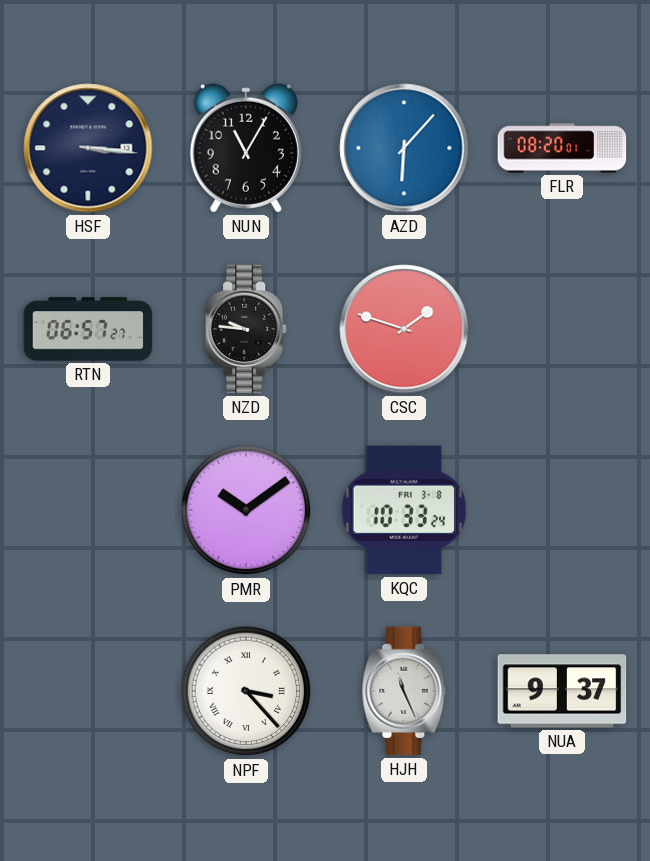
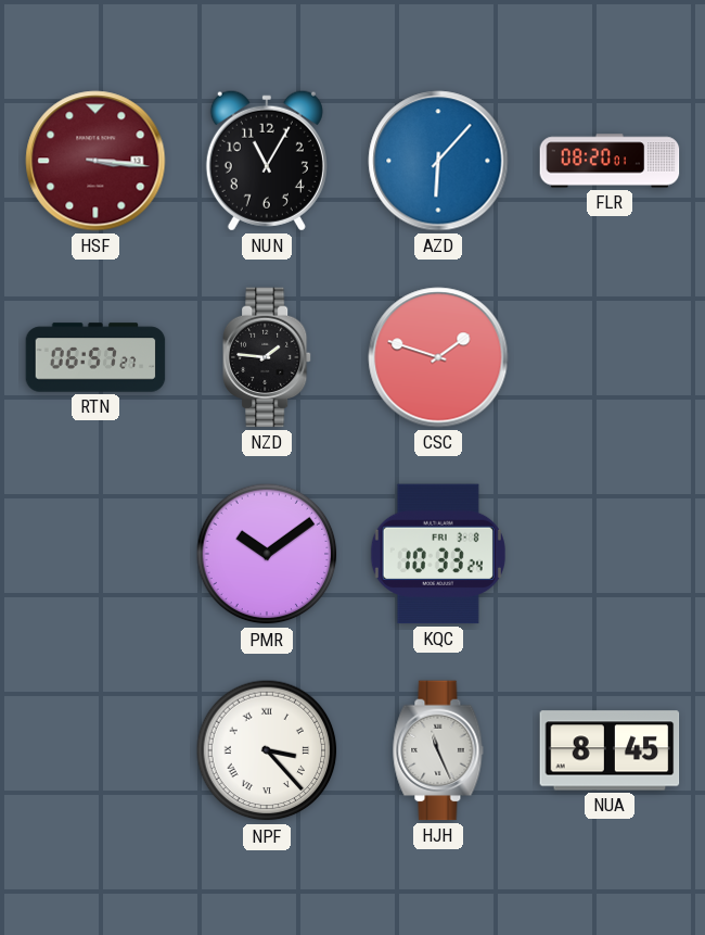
HSF dial: navy -> burgundy
NZD: 9:46 -> 1:46
NUA: 9:37 -> 8:45
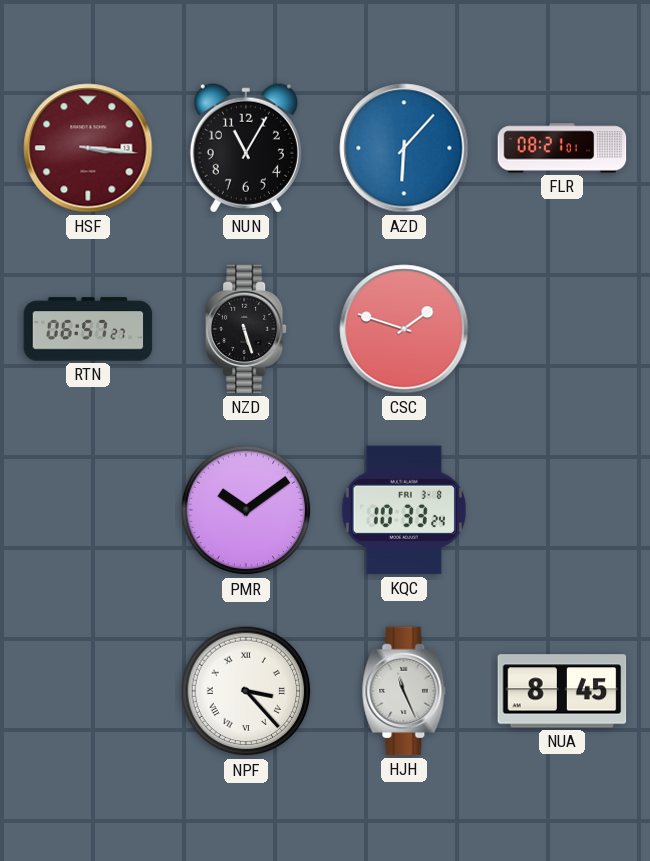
FLR: 08:20 -> 08:21
NZD: 1:46 -> 5:27
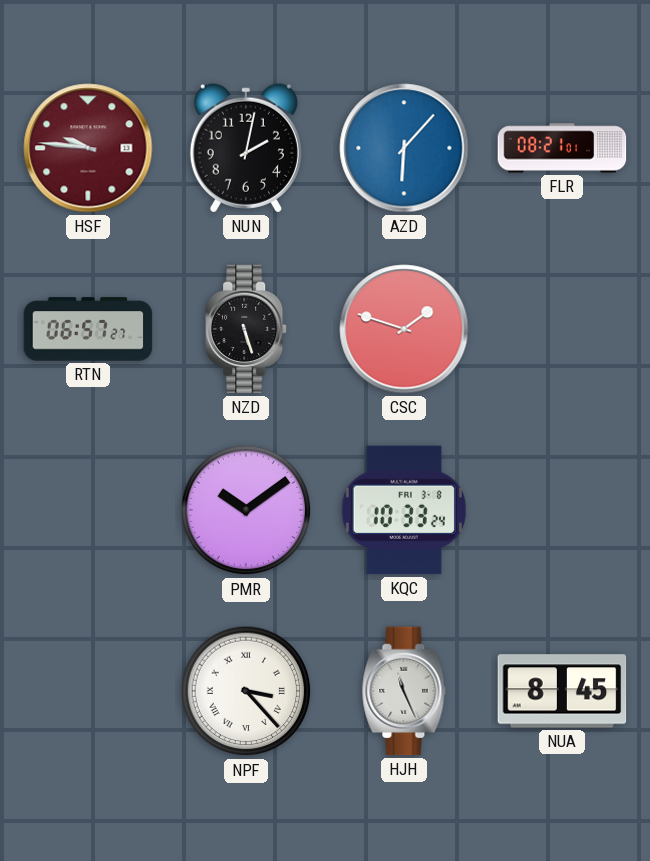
HSF: 3:16 -> 9:46
NUN: 11:05 -> 2:02
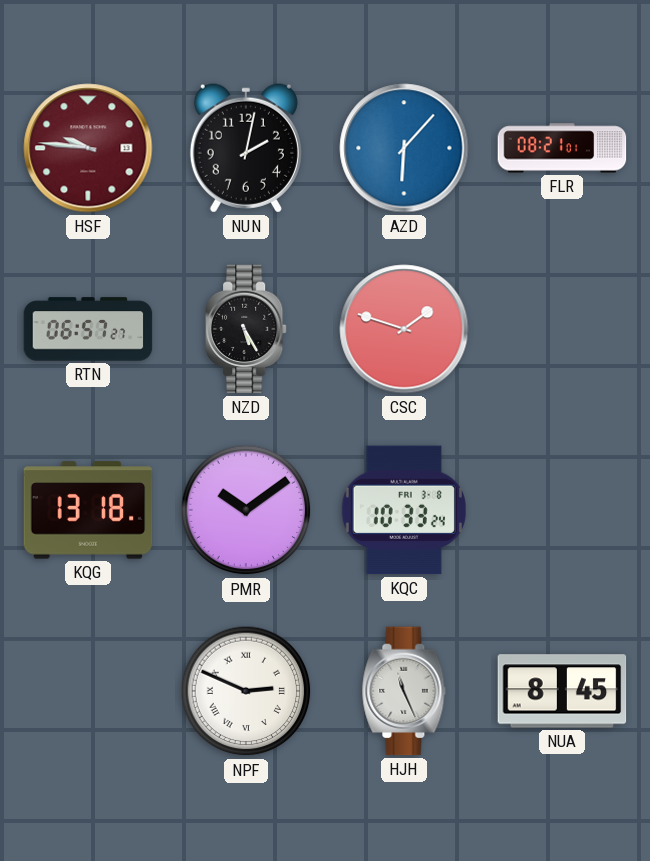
NZD: 5:27 -> 5:25
KQG: none -> 13:18
NPF: 3:23 -> 2:49
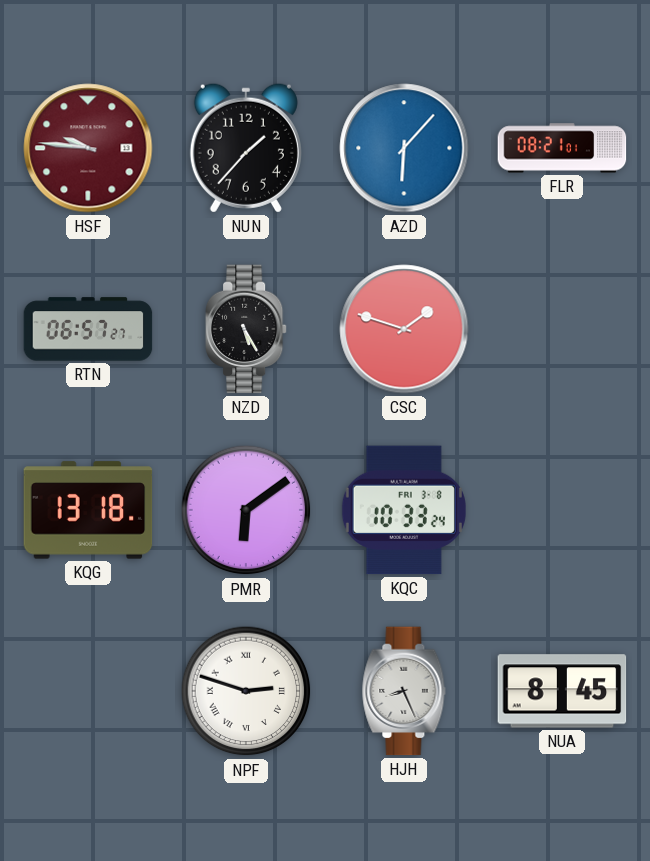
NUN: 2:02 -> 1:37
PMR: 10:09 -> 6:09
NPF: 2:49 -> 2:48
HJH: 11:26 -> 8:26
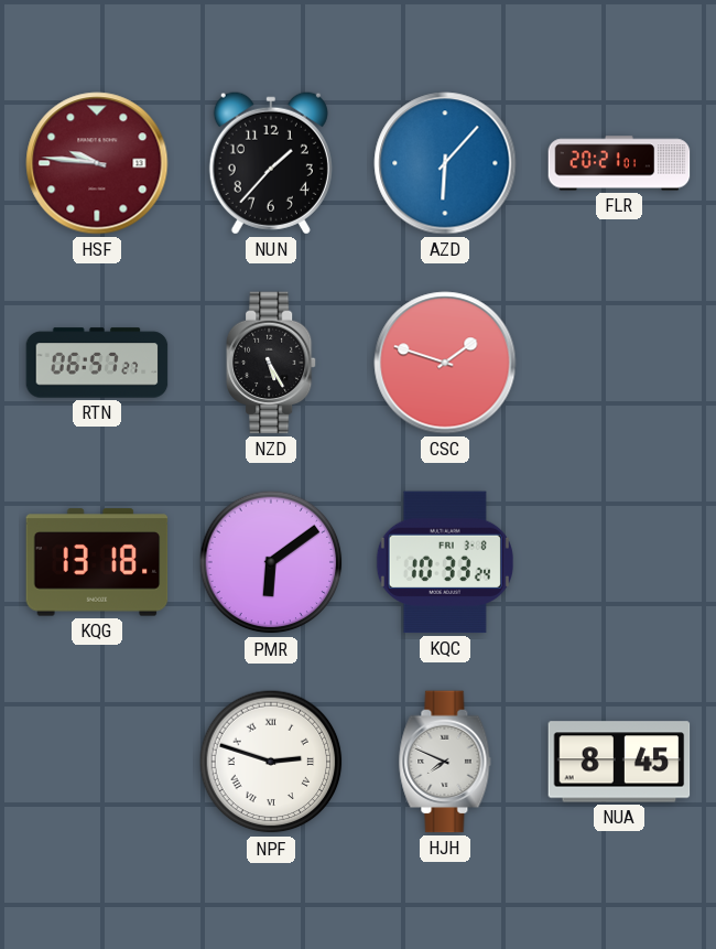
FLR: 08:21 -> 20:21
HJH: 8:26 -> 7:49
